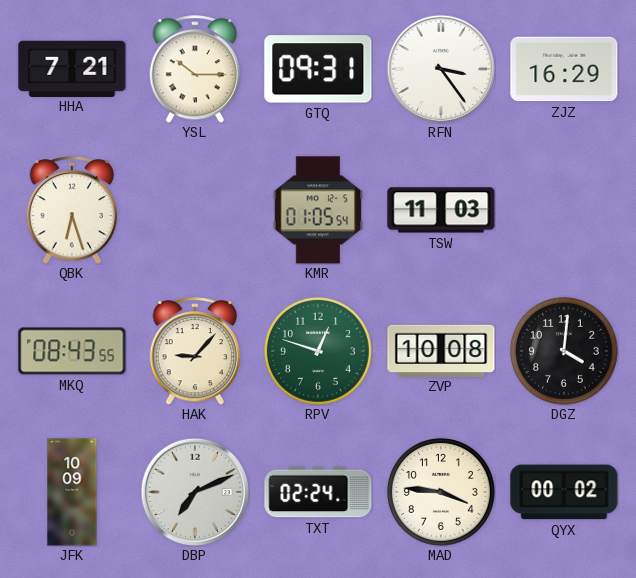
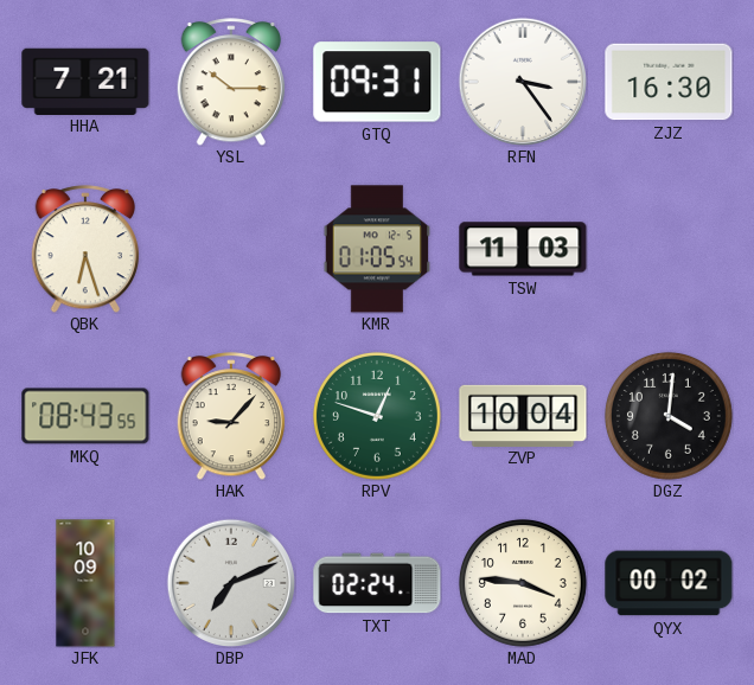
ZJZ: 16:29 -> 16:30
ZVP: 10:08 -> 10:04
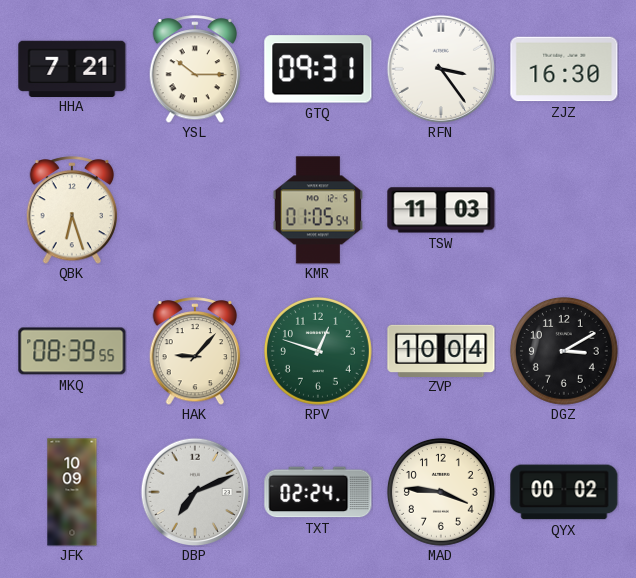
MKQ: 08:43 -> 08:39
DGZ: 4:01 -> 3:10
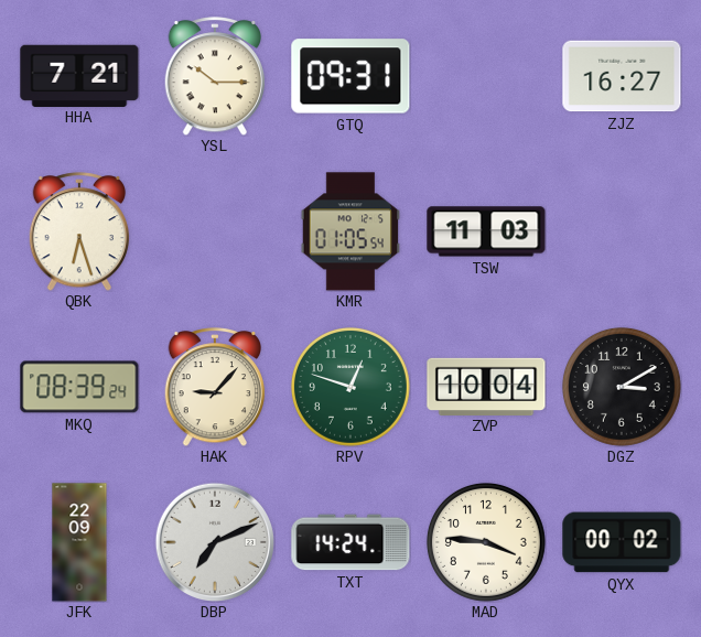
RFN: 3:24 -> none
ZJZ: 16:30 -> 16:27
MKQ: 08:39:55 -> 08:39:24
JFK: 10:09 -> 22:09
TXT: 02:24 -> 14:24
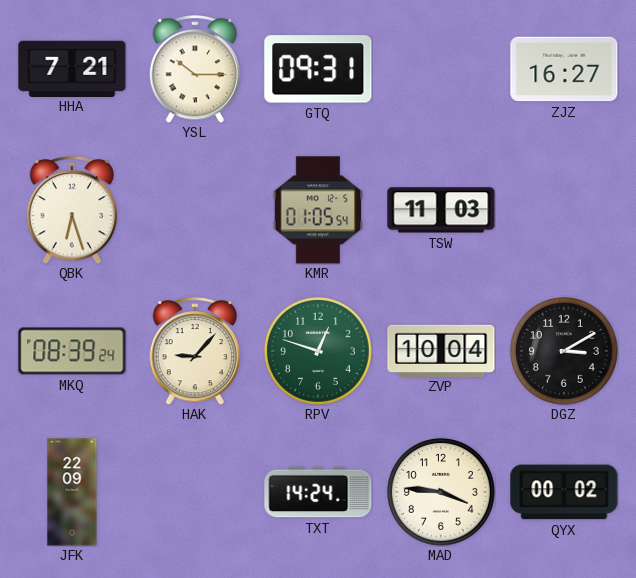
DBP: 7:11 -> none
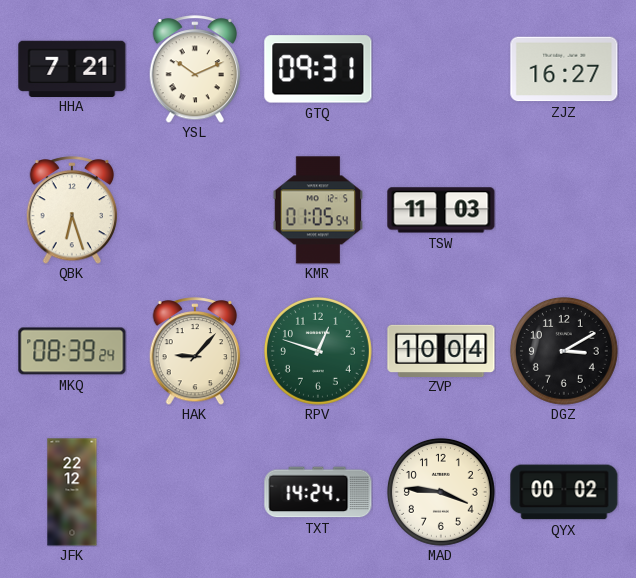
YSL: 10:15 -> 10:11
JFK: 22:09 -> 22:12
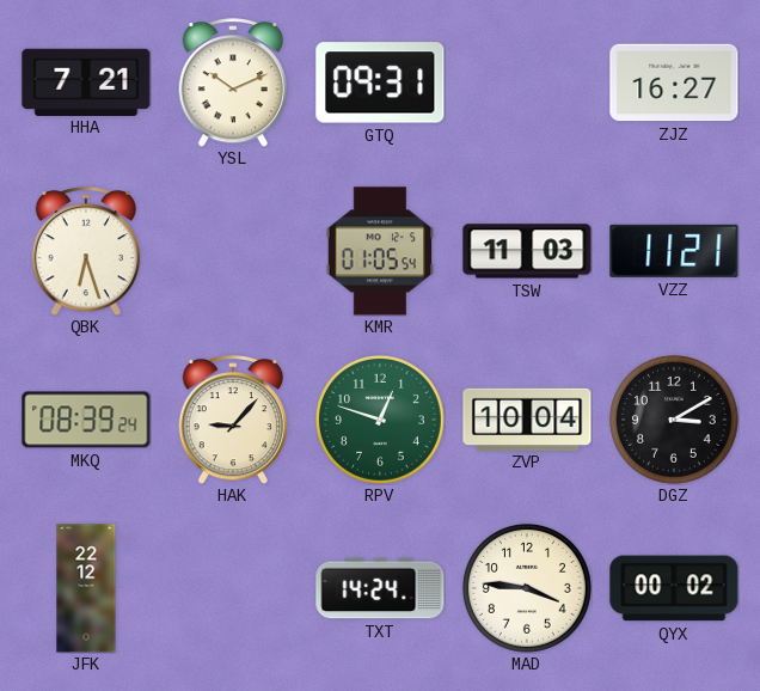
VZZ: none -> 11:21
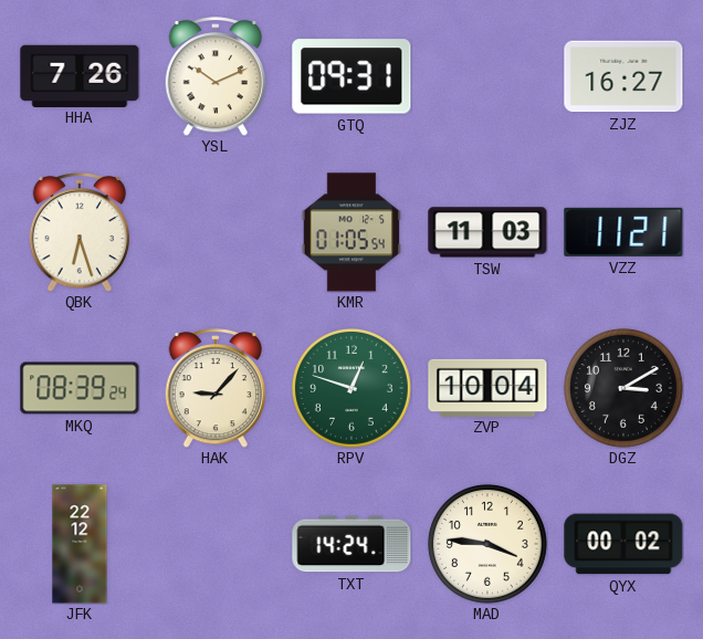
HHA: 7:21 -> 7:26
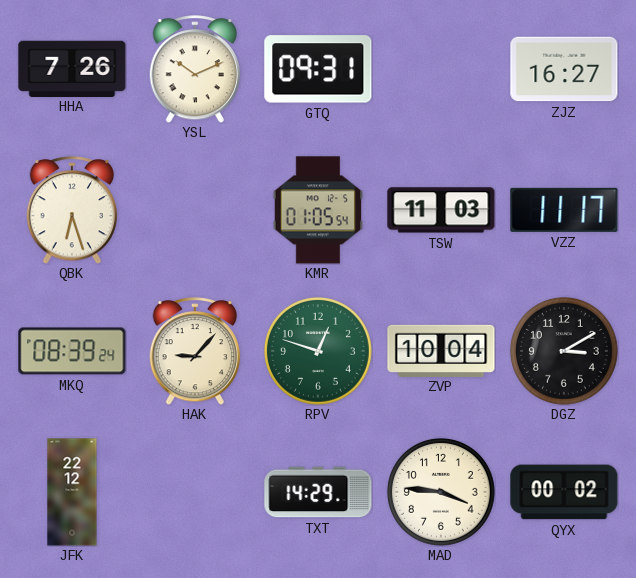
VZZ: 11:21 -> 11:17
TXT: 14:24 -> 14:29
